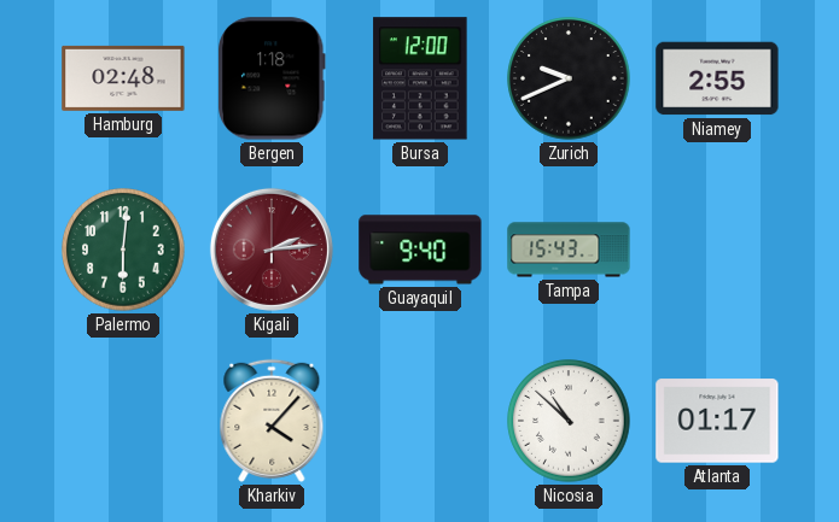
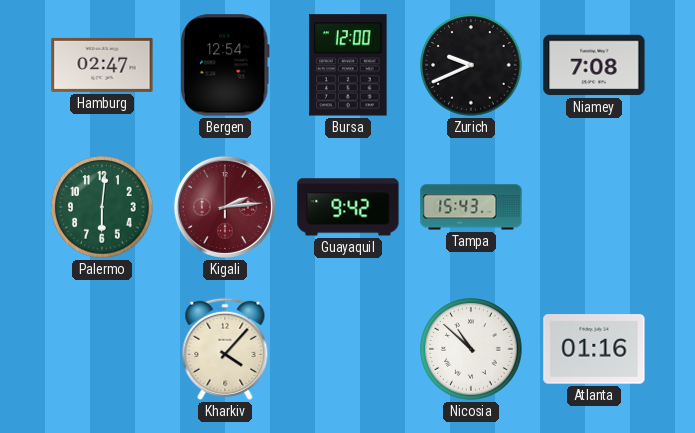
Hamburg: 02:48 -> 02:47
Bergen: 1:18 -> 12:54
Niamey: 2:55 -> 7:08
Guayaquil: 9:40 -> 9:42
Atlanta: 01:17 -> 01:16
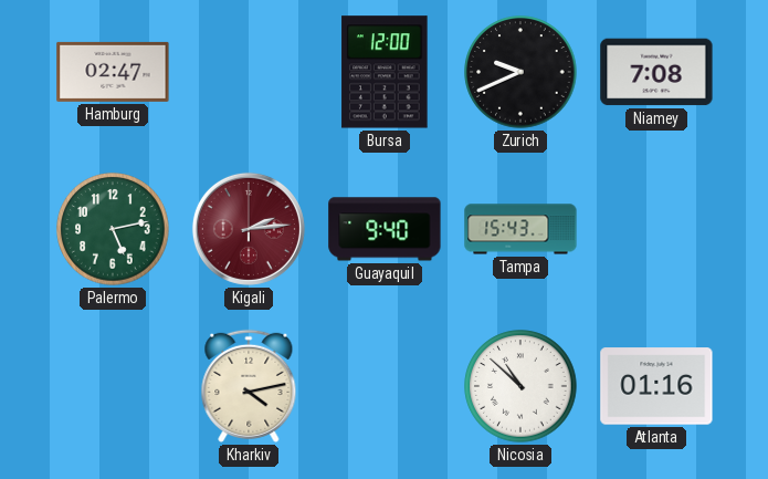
Bergen: 12:54 -> none
Palermo: 6:01 -> 5:13
Guayaquil: 9:42 -> 9:40
Kharkiv: 4:07 -> 4:13
